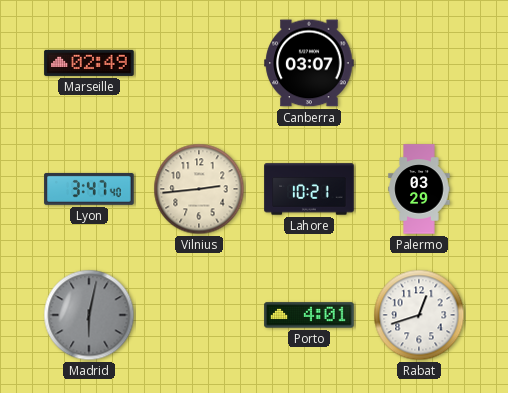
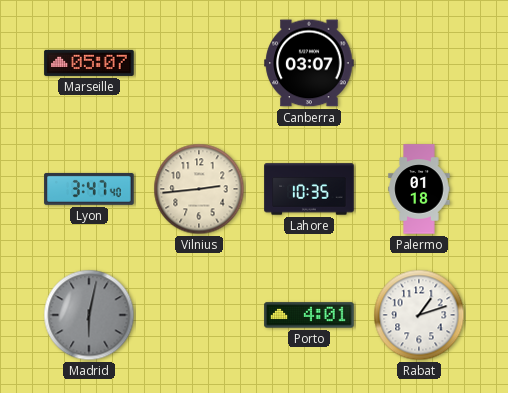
Marseille: 02:49 -> 05:07
Lahore: 10:21 -> 10:35
Palermo: 03:29 -> 01:18
Rabat: 12:42 -> 1:12
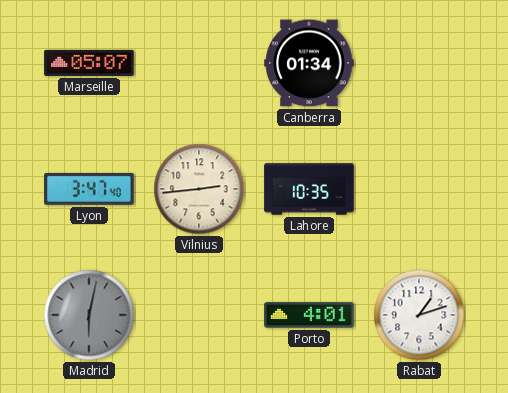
Canberra: 03:07 -> 01:34
Palermo: 01:18 -> none
